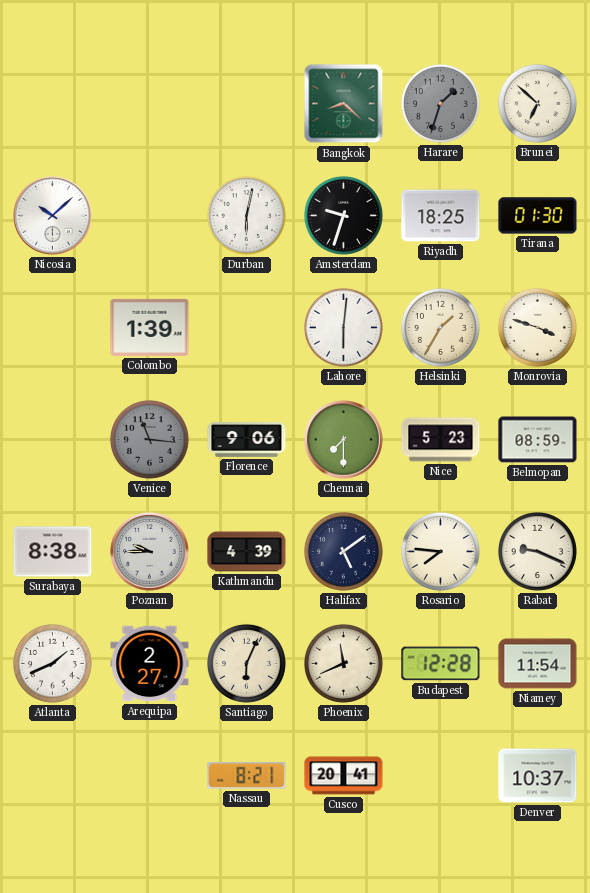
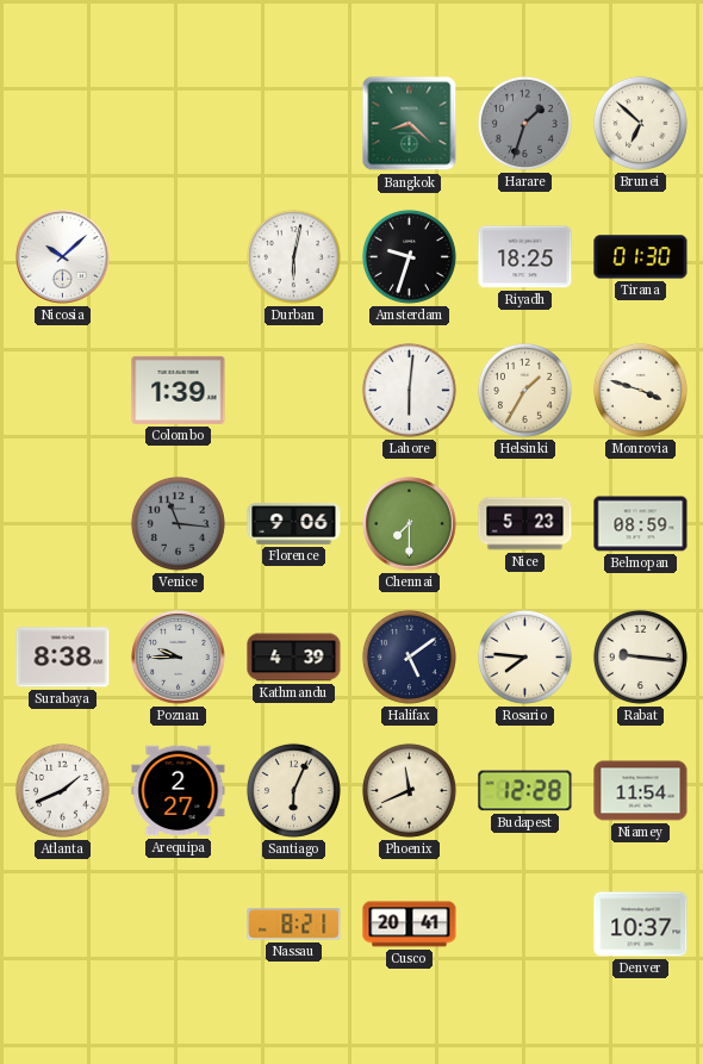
Rabat: 9:19 -> 9:16
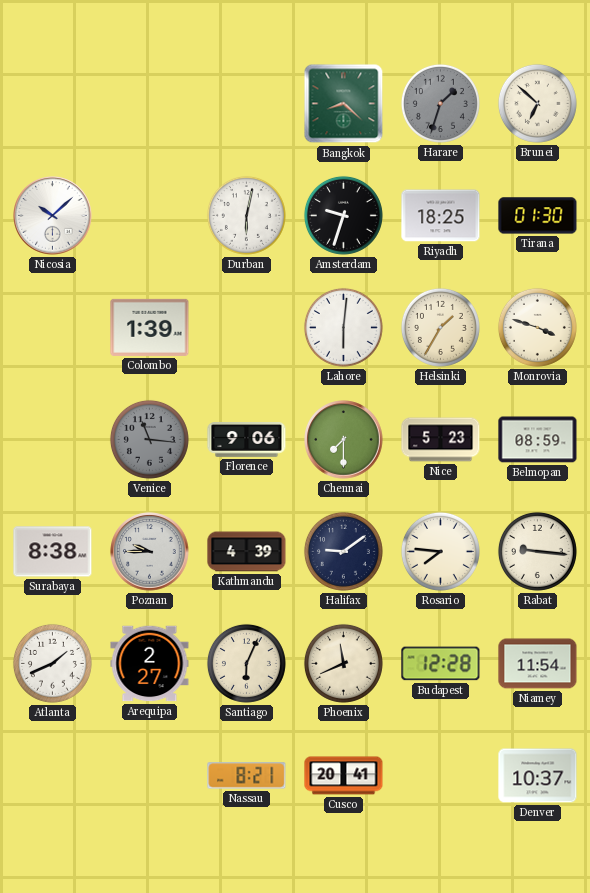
Halifax: 5:09 -> 9:09
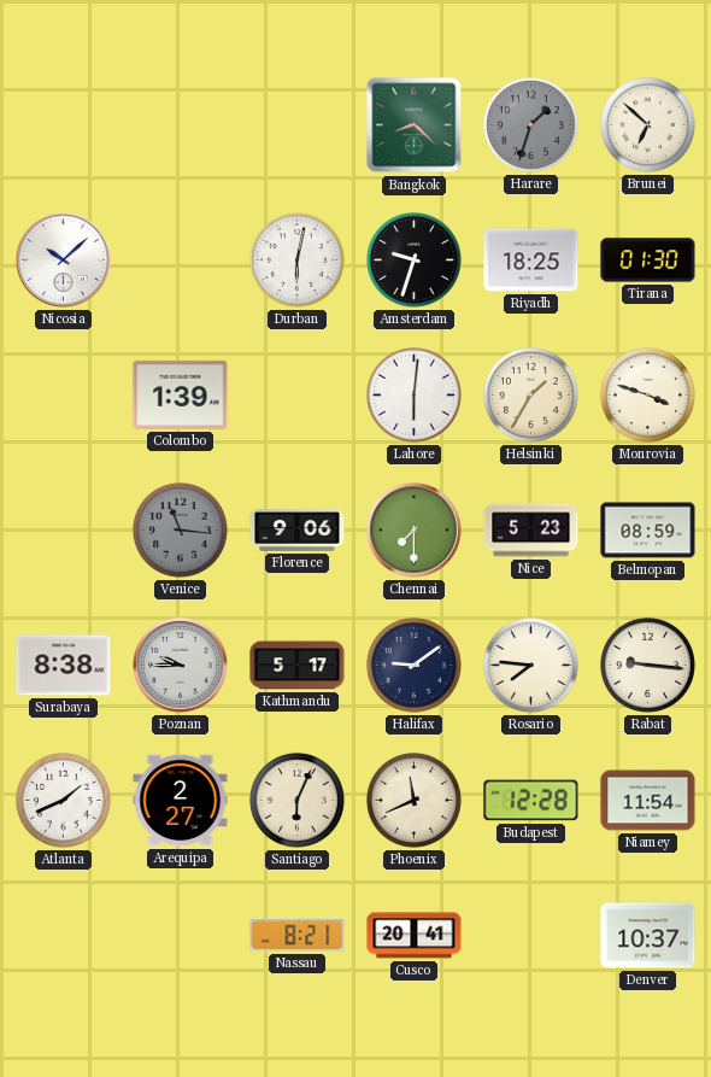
Kathmandu: 4:39 -> 5:17
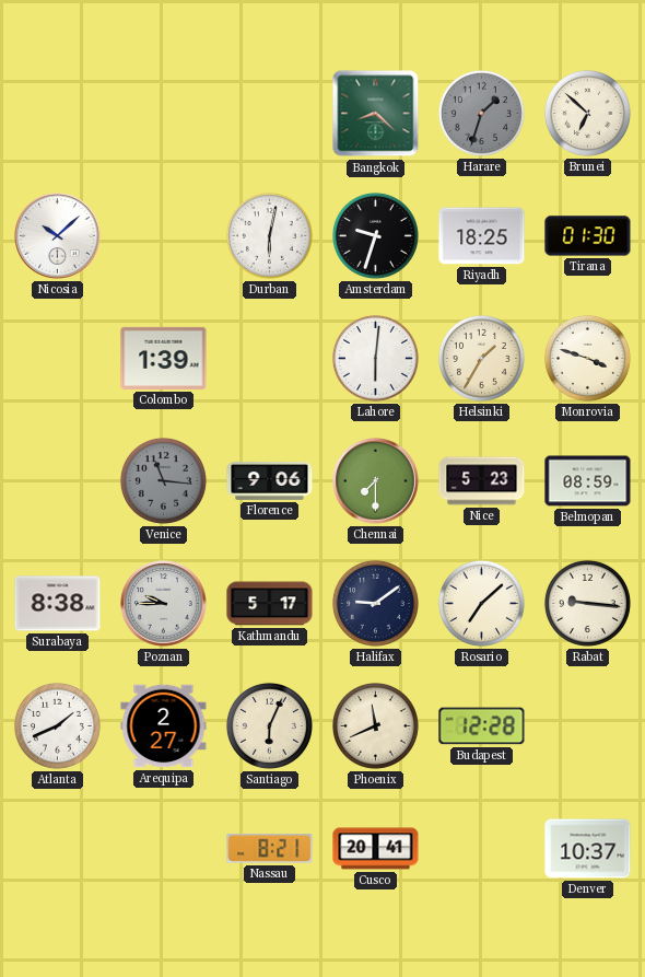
Rosario: 7:46 -> 7:08
Niamey: 11:54 -> none
